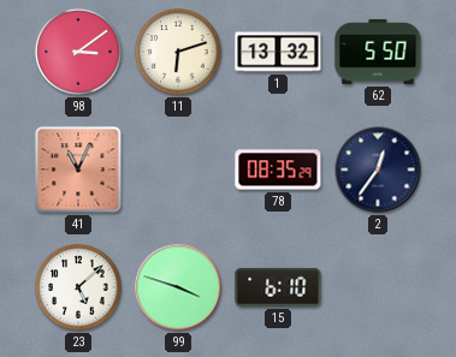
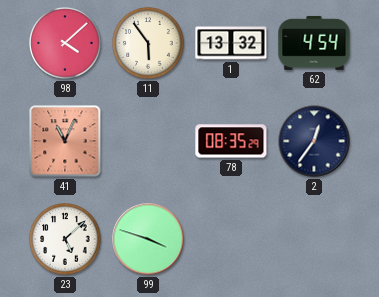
98: 3:09 -> 4:08
11: 6:12 -> 5:54
62: 5:50 -> 4:54
15: 6:10 -> none
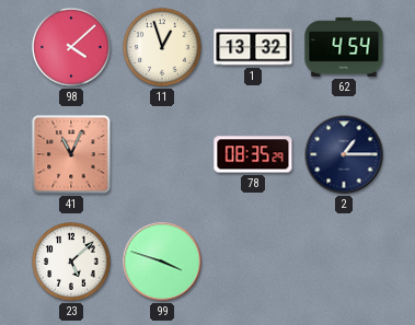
11: 5:54 -> 12:57
2: 12:36 -> 1:15
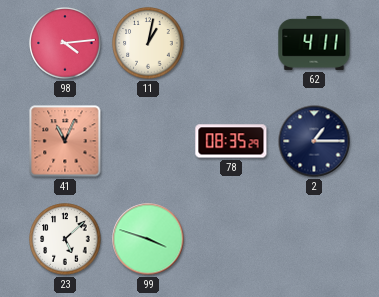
98: 4:08 -> 4:14
11: 12:57 -> 1:02
1: 13:32 -> none
62: 4:54 -> 4:11
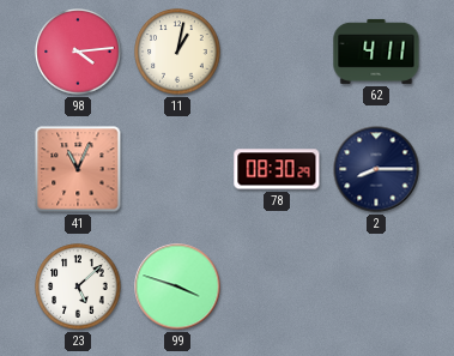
78: 08:35 -> 08:30
2: 1:15 -> 8:15
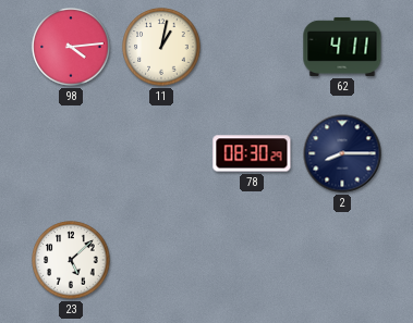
41: 11:04 -> none
99: 3:48 -> none
